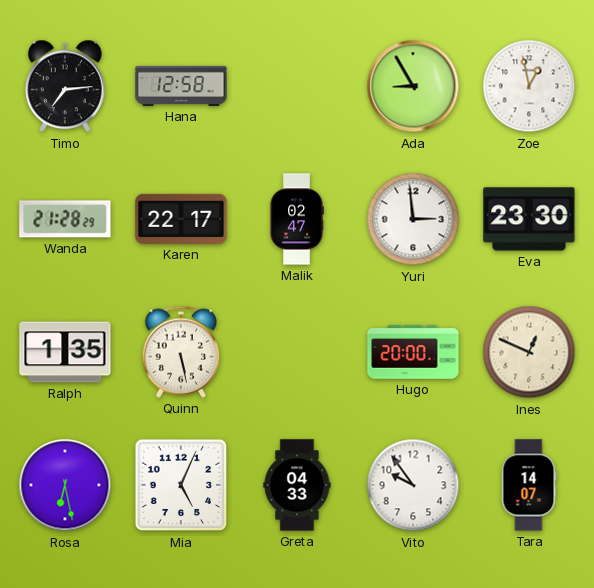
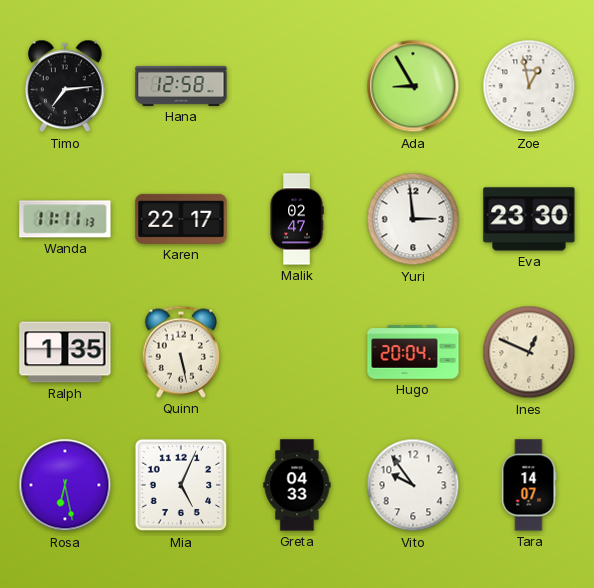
Wanda: 21:28 -> 11:11
Hugo: 20:00 -> 20:04
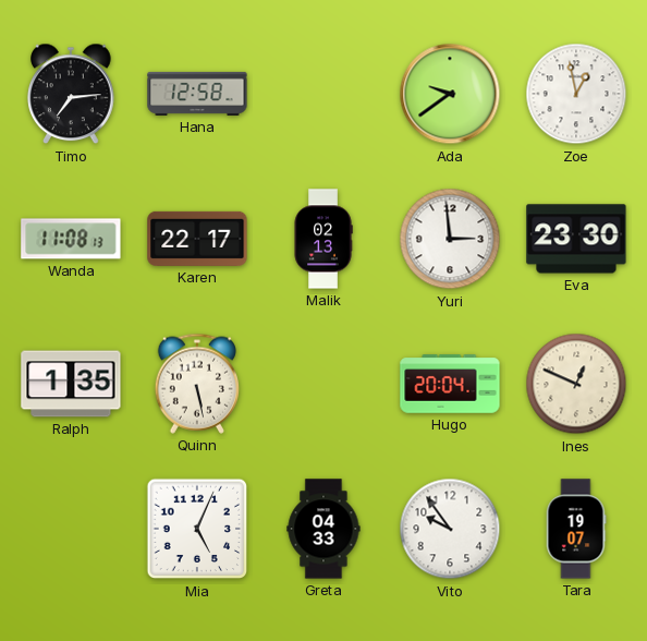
Ada: 8:55 -> 9:39
Wanda: 11:11 -> 11:08
Malik: 02:47 -> 02:13
Rosa: 6:28 -> none
Tara: 14:07 -> 19:07
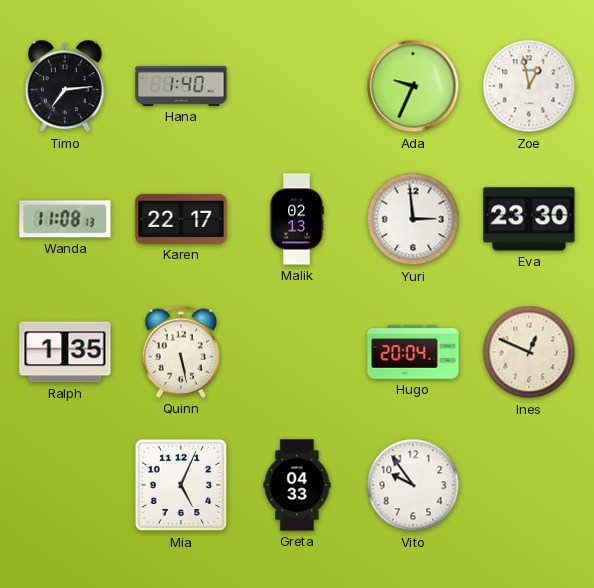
Hana: 12:58 -> 1:40
Ada: 9:39 -> 9:34
Tara: 19:07 -> none
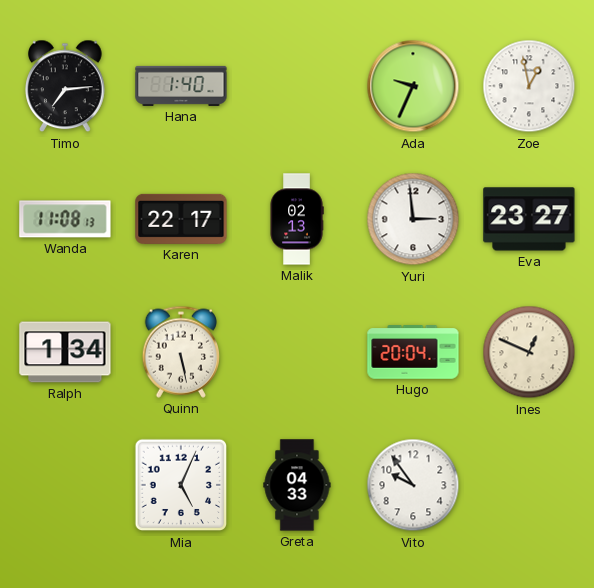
Eva: 23:30 -> 23:27
Ralph: 1:35 -> 1:34
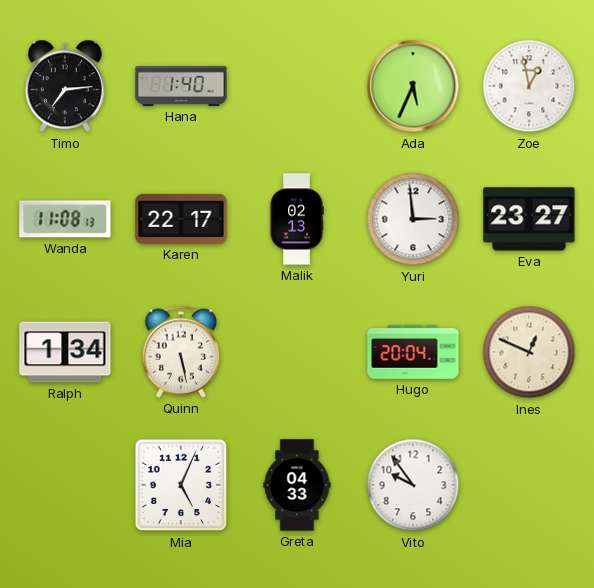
Ada: 9:34 -> 5:34
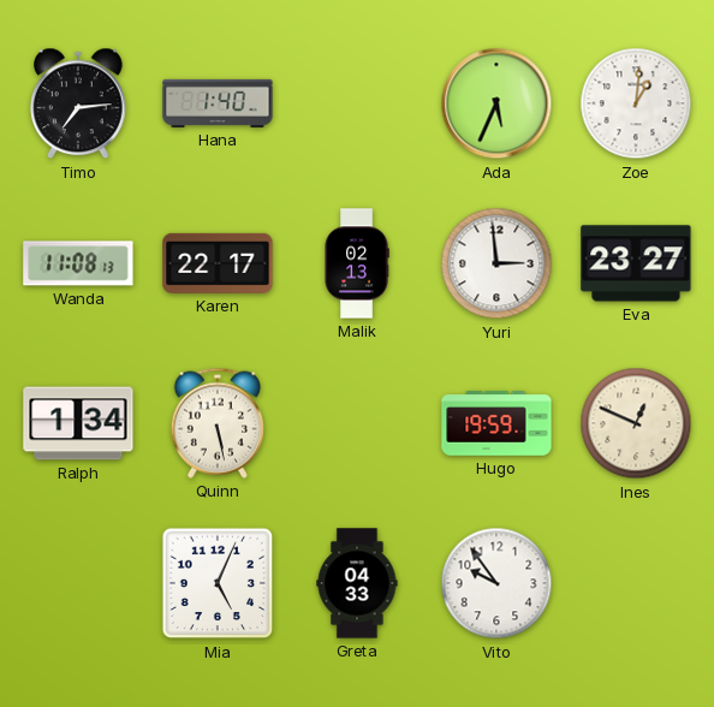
Zoe: 12:58 -> 1:01
Hugo: 20:04 -> 19:59
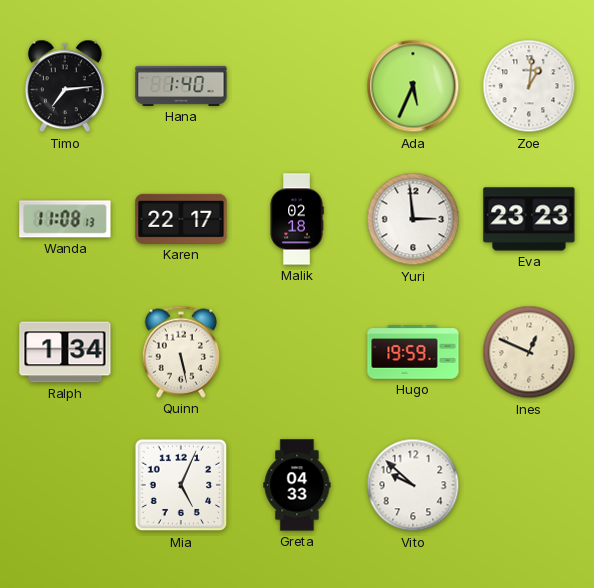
Malik: 02:13 -> 02:18
Eva: 23:27 -> 23:23
Vito: 9:54 -> 9:52
